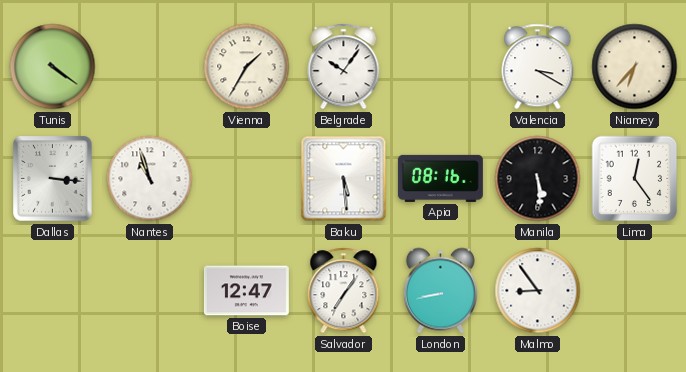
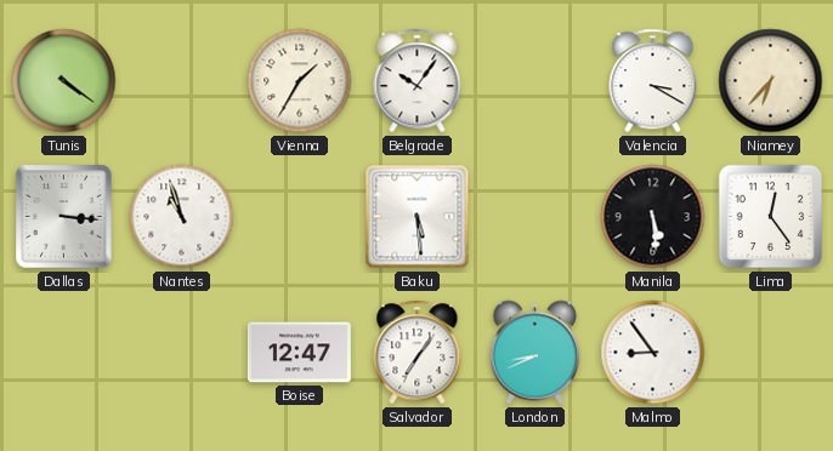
Apia: 08:16 -> none
London: 8:43 -> 8:41
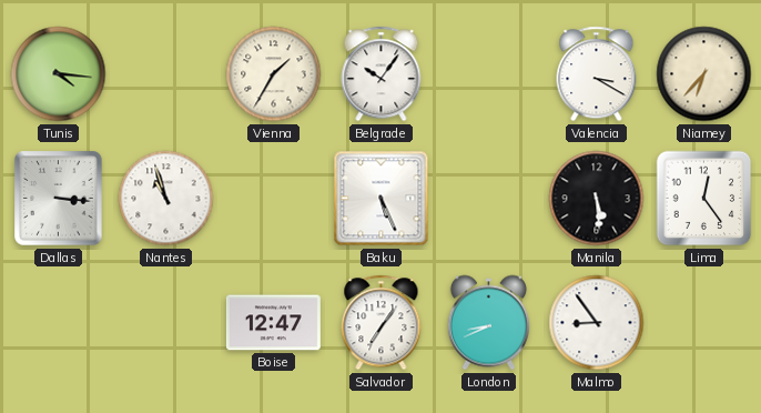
Tunis: 4:21 -> 4:16
Baku: 5:29 -> 5:26
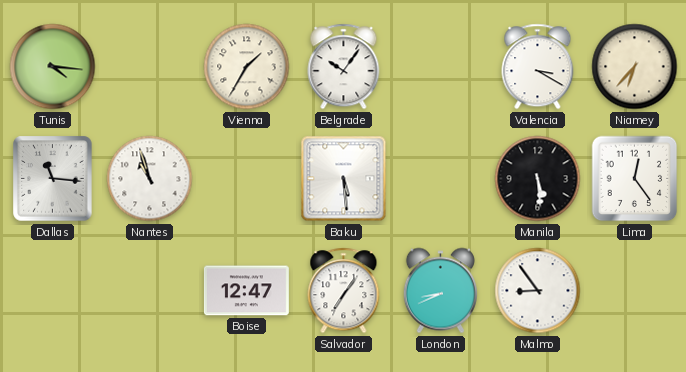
Dallas: 3:16 -> 11:16
Baku: 5:26 -> 5:29
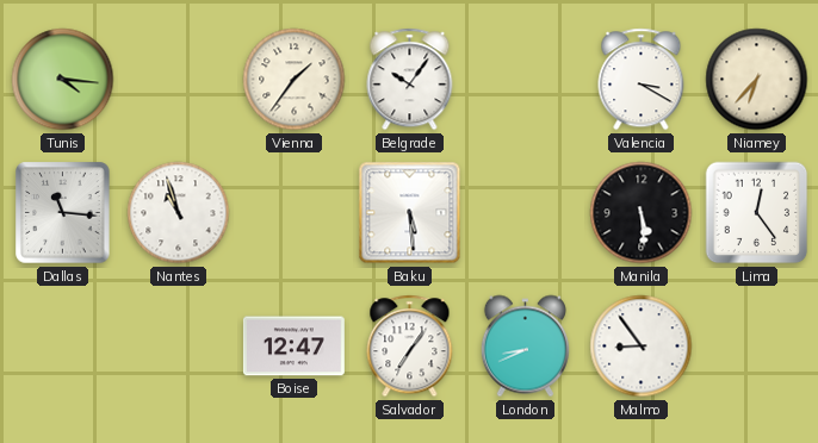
Vienna: 1:35 -> 1:36
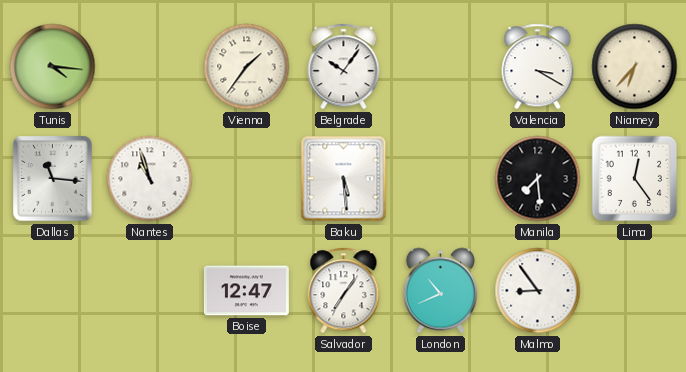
Manila: 5:29 -> 7:29
London: 8:41 -> 10:41
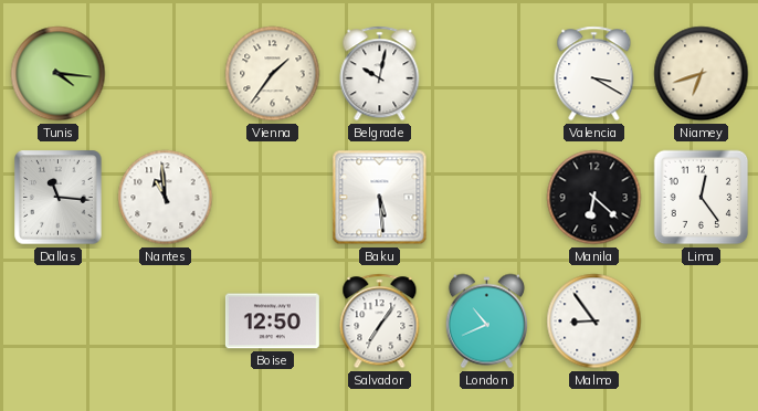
Belgrade: 10:06 -> 10:02
Niamey: 6:37 -> 6:42
Nantes: 10:57 -> 10:59
Manila: 7:29 -> 6:22
Boise: 12:47 -> 12:50
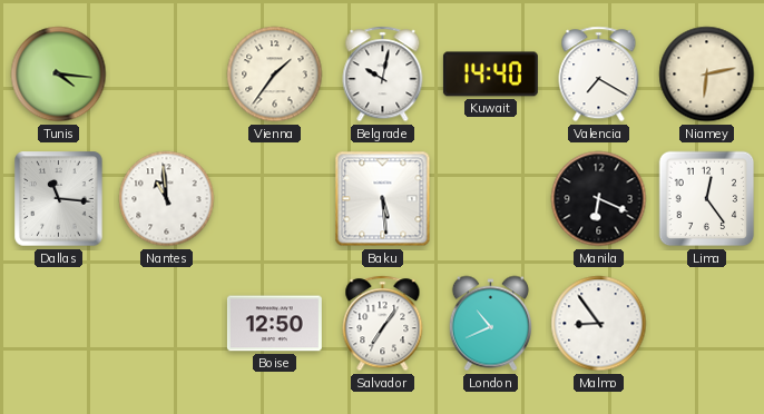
Kuwait: none -> 14:40
Valencia: 3:20 -> 7:20
Niamey: 6:42 -> 6:13
Manila: 6:22 -> 6:19
